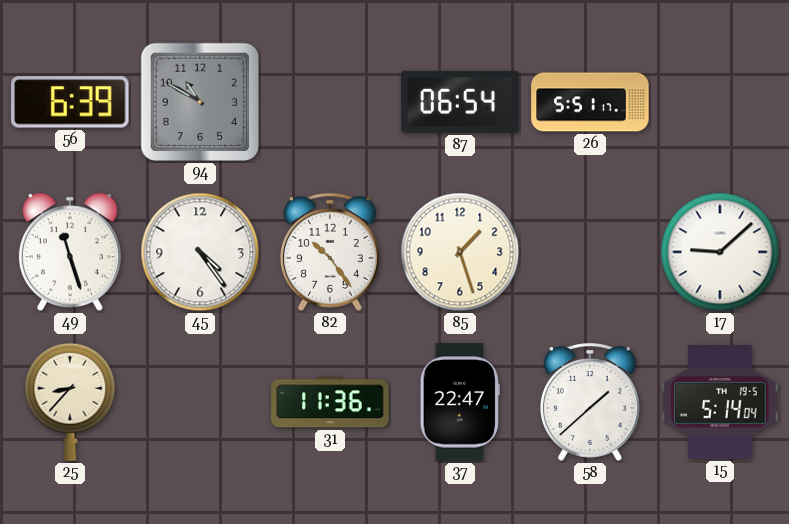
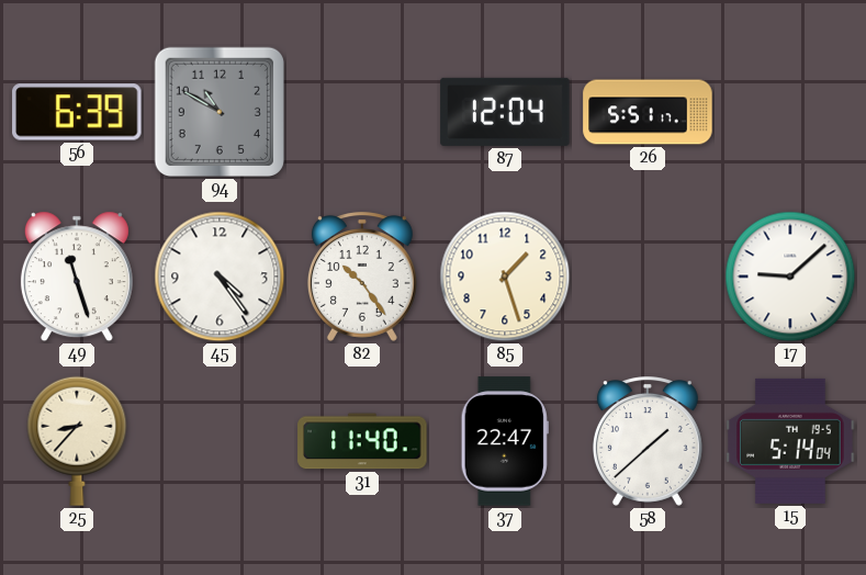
87: 06:54 -> 12:04
31: 11:36 -> 11:40
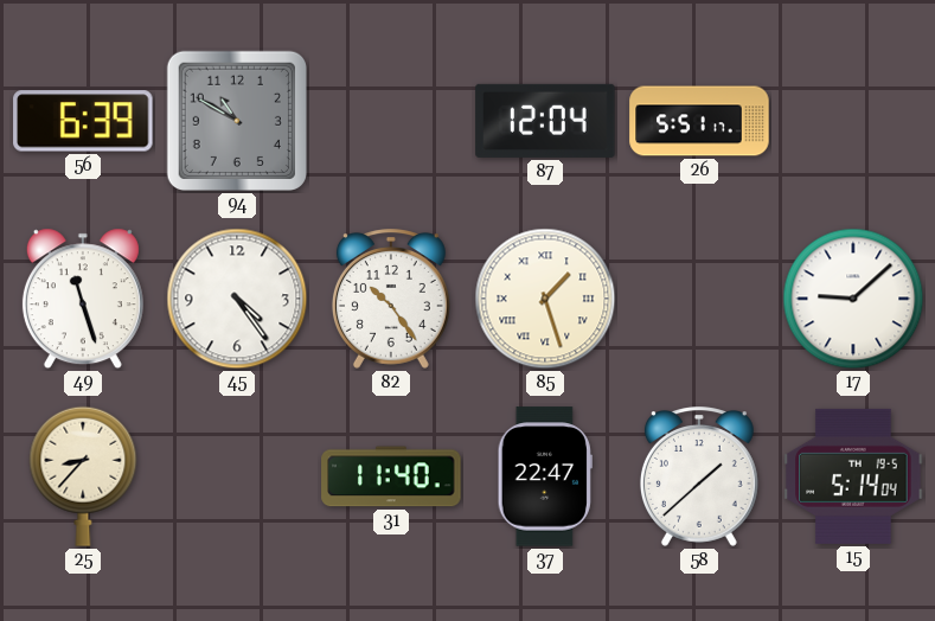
85 numerals: Arabic -> Roman
